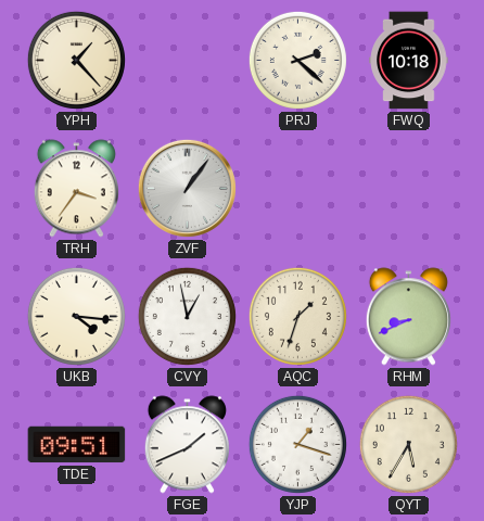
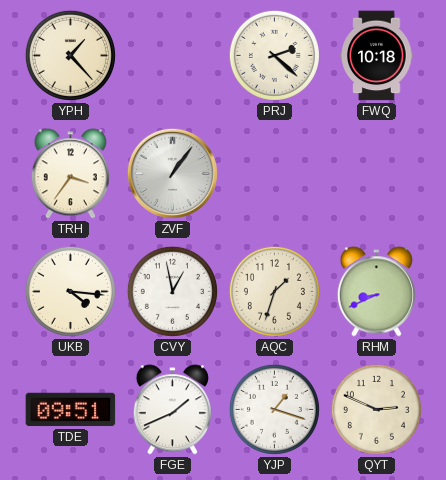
QYT: 5:35 -> 2:49
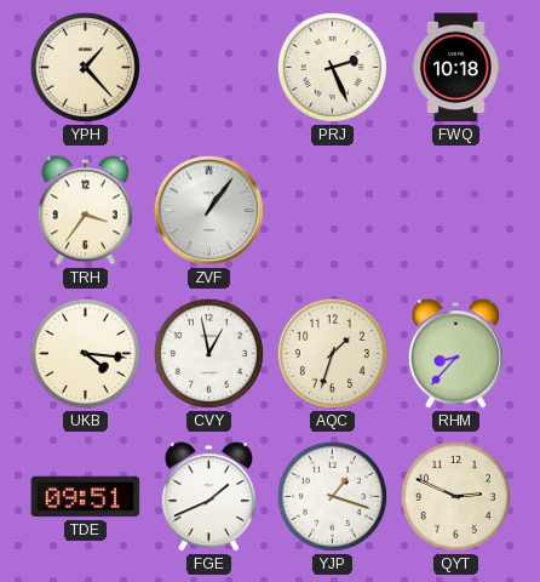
PRJ: 2:22 -> 2:26
RHM: 8:41 -> 8:37
